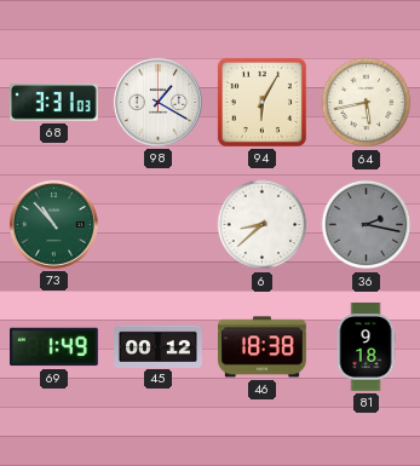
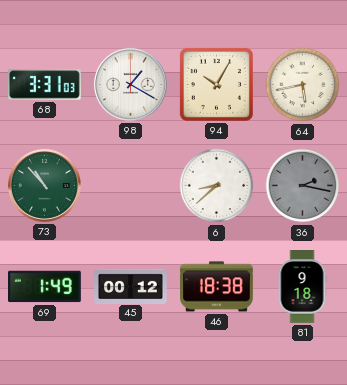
94: 6:05 -> 10:05
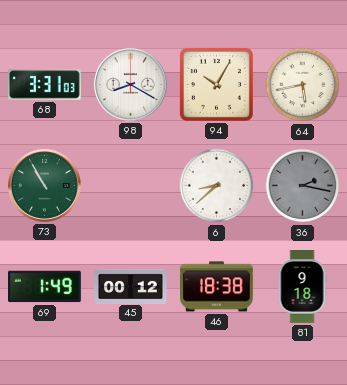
98: 1:20 -> 8:20
73: 10:53 -> 10:55
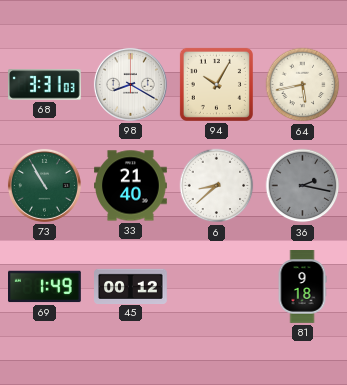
33: none -> 21:40
46: 18:38 -> none
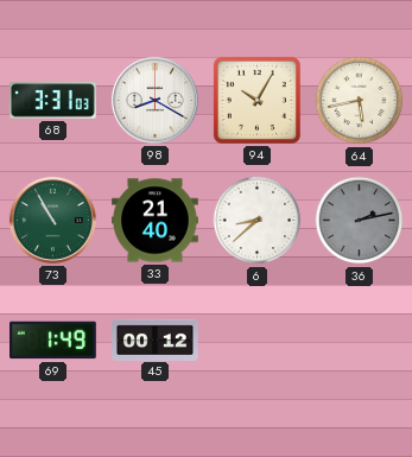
36: 2:17 -> 2:13
81: 9:18 -> none
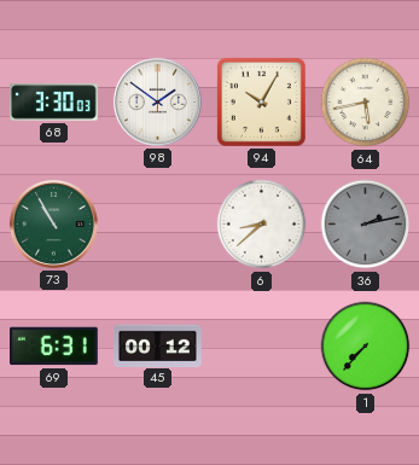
68: 3:31 -> 3:30
98: 8:20 -> 1:51
33: 21:40 -> none
69: 1:49 -> 6:31
1: none -> 7:37
